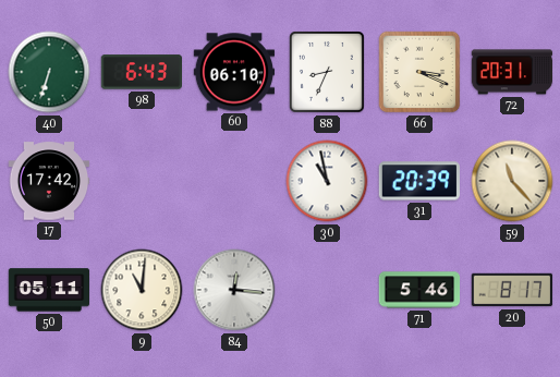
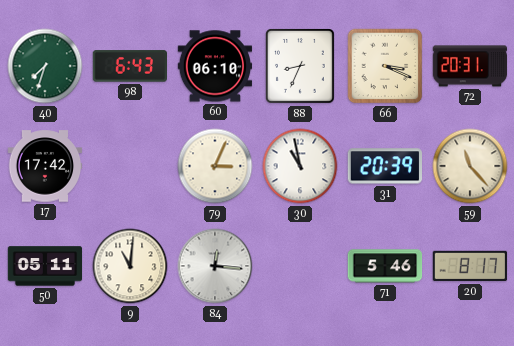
40: 6:33 -> 7:33
79: none -> 3:04
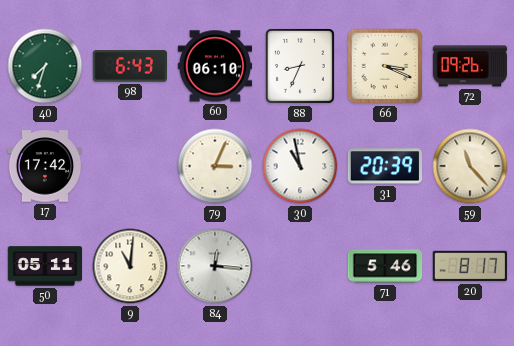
72: 20:31 -> 09:26
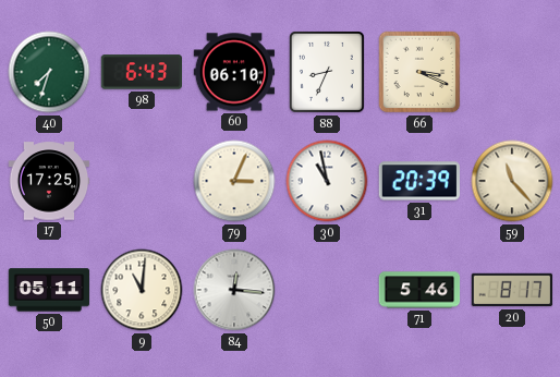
72: 09:26 -> none
17: 17:42 -> 17:25
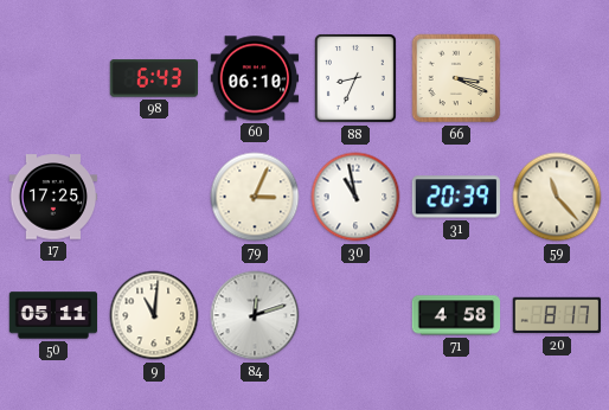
40: 7:33 -> none
84: 12:16 -> 12:12
71: 5:46 -> 4:58
